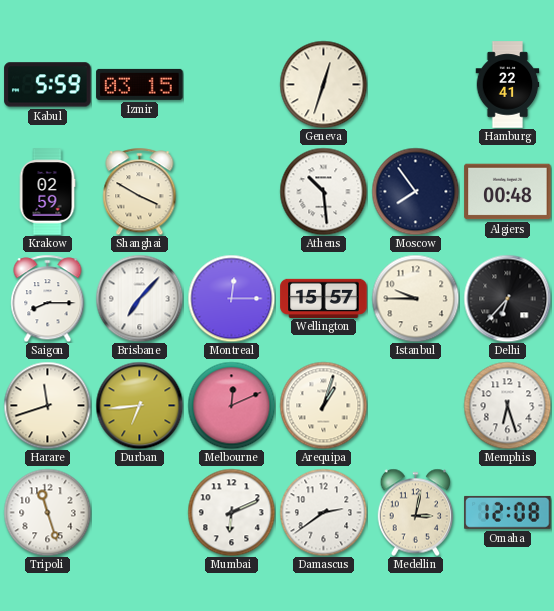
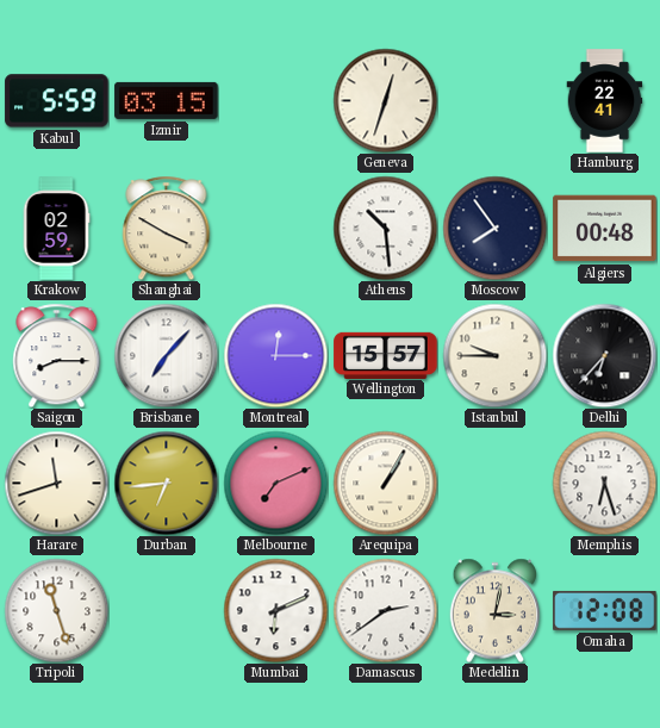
Melbourne: 12:11 -> 7:11
Arequipa: 1:03 -> 1:05
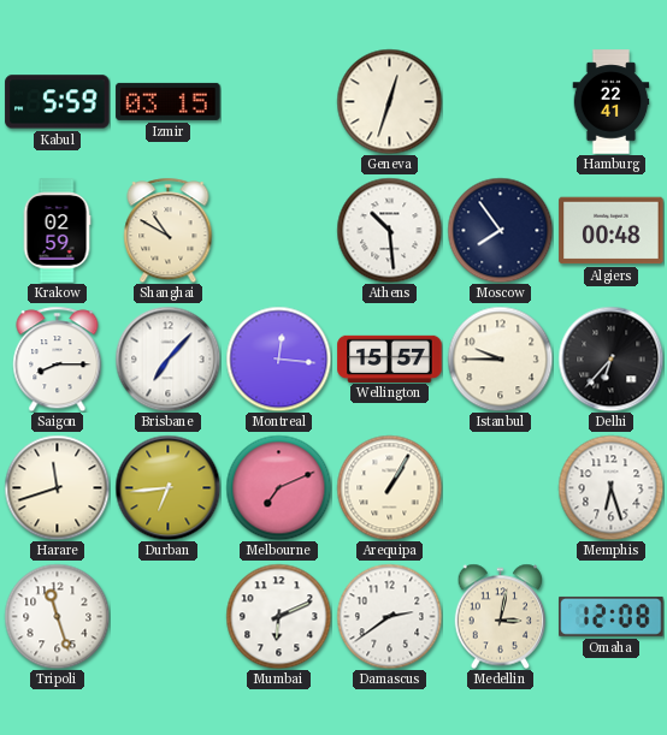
Shanghai: 3:50 -> 10:50
Montreal: 12:15 -> 12:16
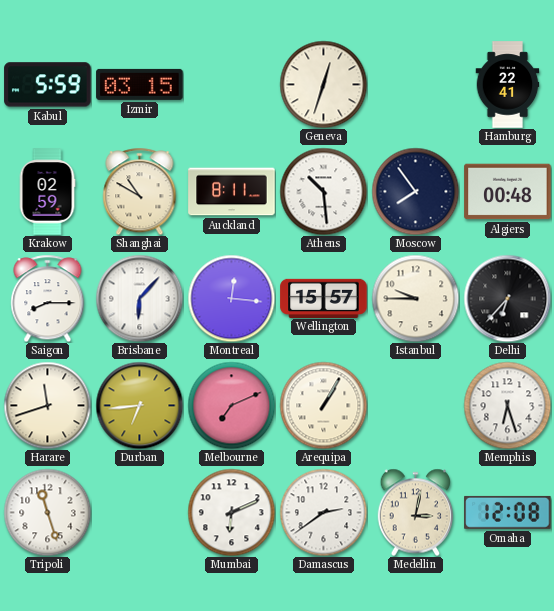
Auckland: none -> 8:11
Brisbane: 7:07 -> 6:07
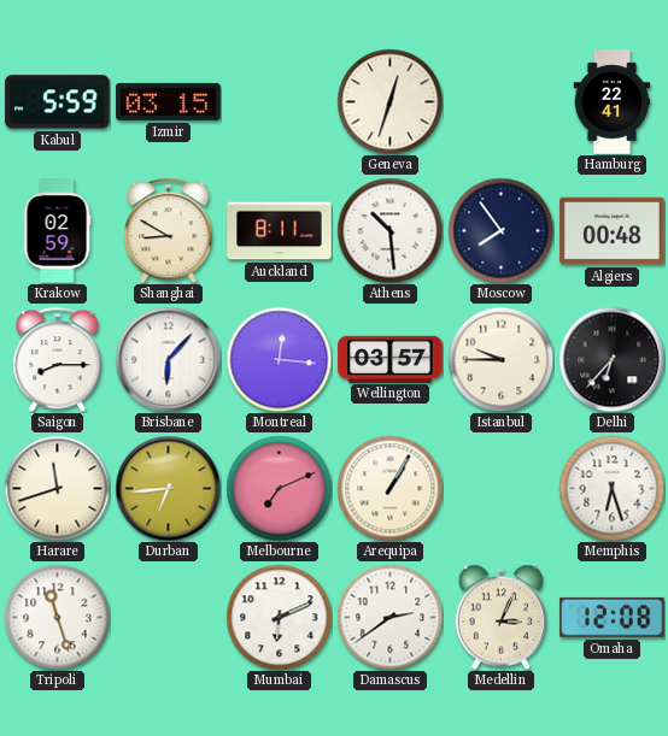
Shanghai: 10:50 -> 8:50
Wellington: 15:57 -> 03:57
Medellin: 3:02 -> 3:04
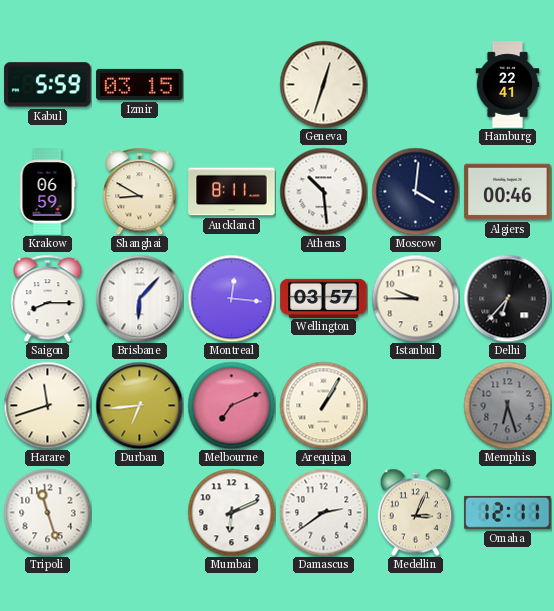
Krakow: 02:59 -> 06:59
Moscow: 7:54 -> 4:01
Algiers: 00:48 -> 00:46
Memphis dial: white -> grey
Omaha: 12:08 -> 12:11
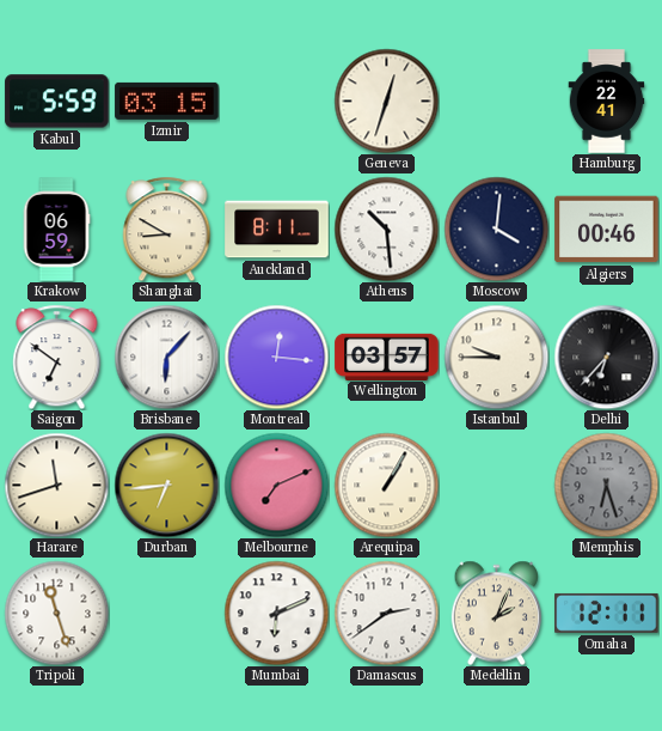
Saigon: 8:15 -> 6:51
Medellin: 3:04 -> 2:04
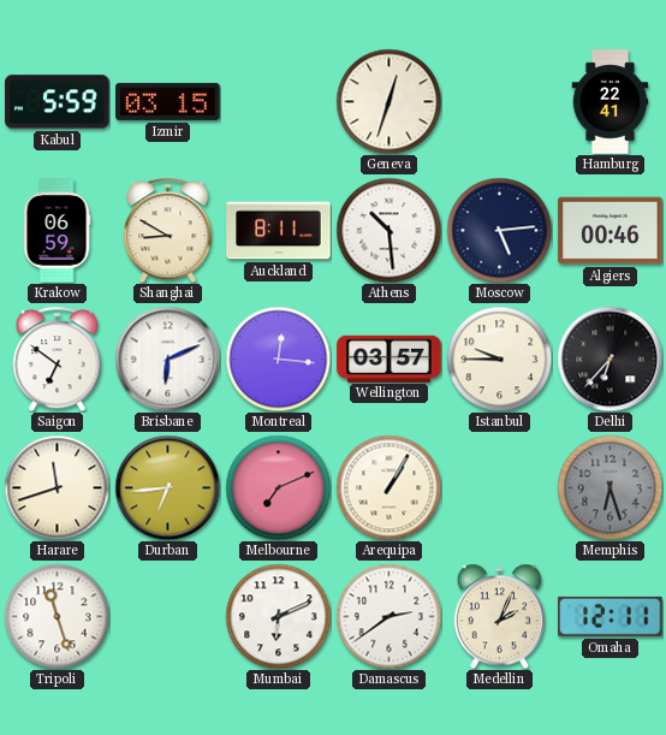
Moscow: 4:01 -> 5:14
Brisbane: 6:07 -> 6:11
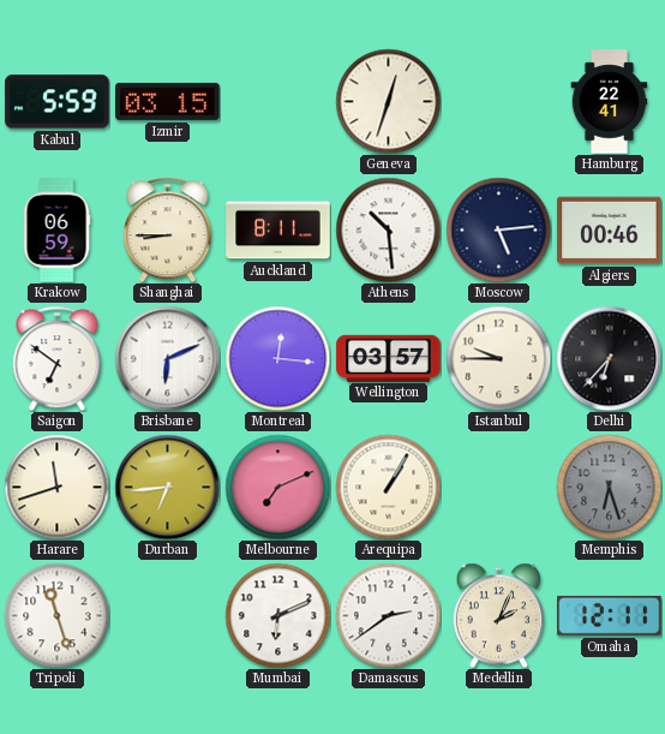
Shanghai: 8:50 -> 8:45
